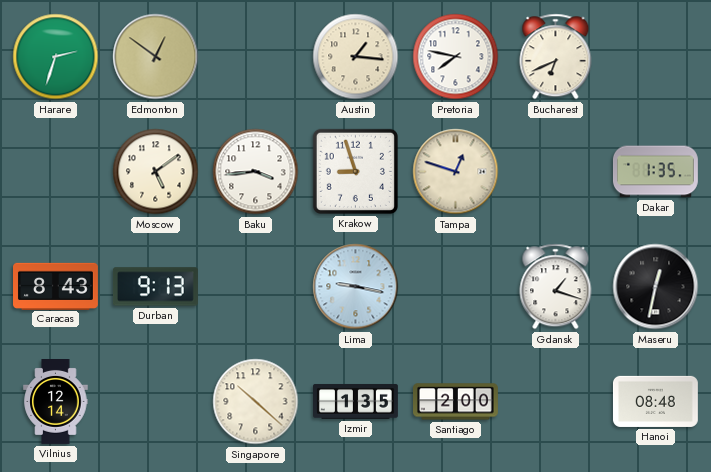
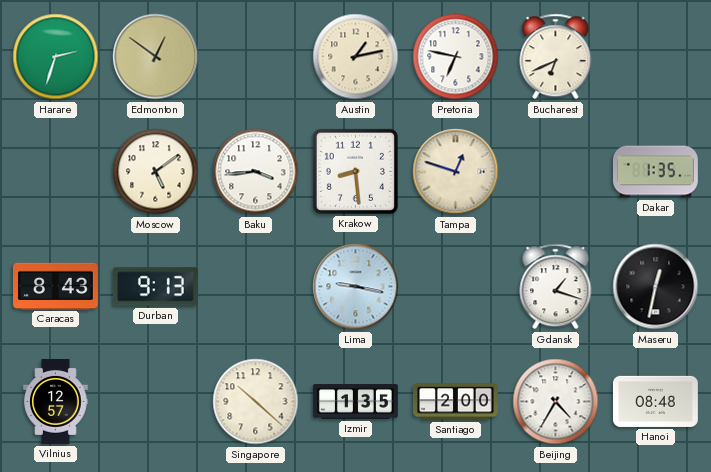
Austin: 1:16 -> 1:13
Pretoria: 7:47 -> 6:47
Krakow: 8:57 -> 8:29
Vilnius: 12:14 -> 12:57
Beijing: none -> 4:35
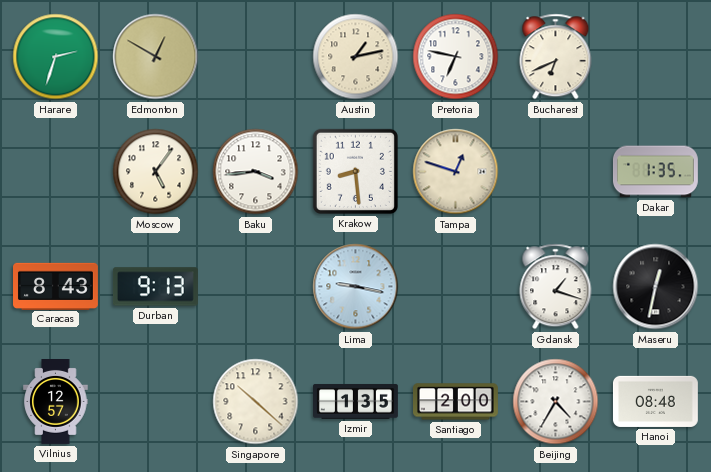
Edmonton: 12:51 -> 12:50
Moscow: 5:09 -> 5:06
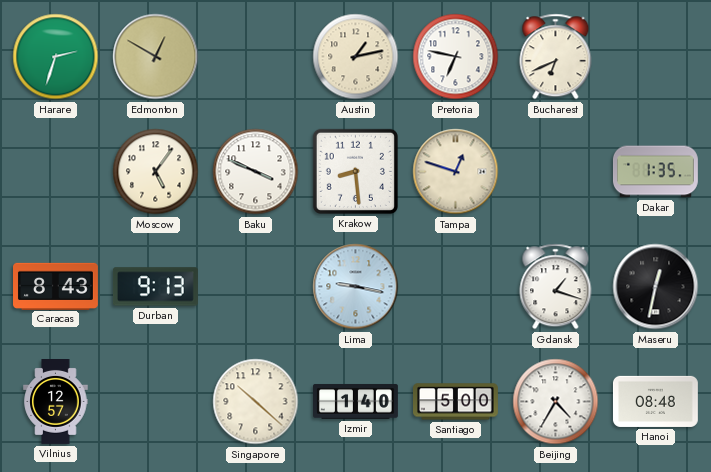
Baku: 3:44 -> 3:49
Izmir: 1:35 -> 1:40
Santiago: 2:00 -> 5:00
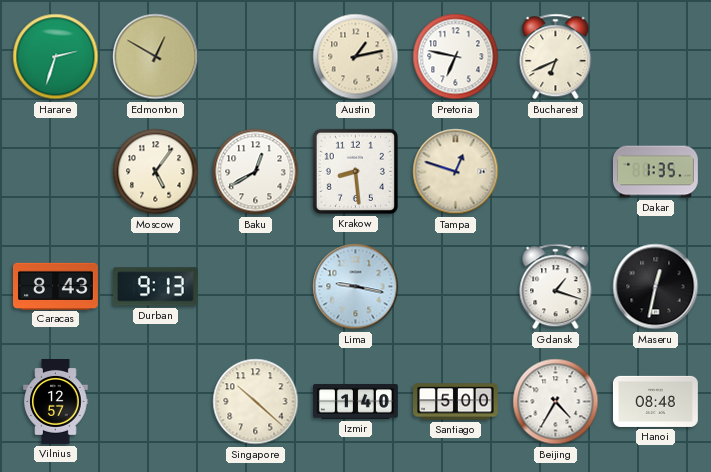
Baku: 3:49 -> 12:40
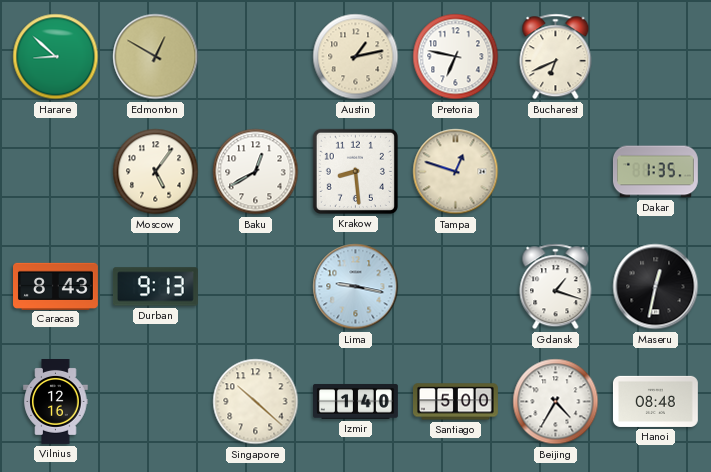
Harare: 2:33 -> 8:52
Vilnius: 12:57 -> 12:16
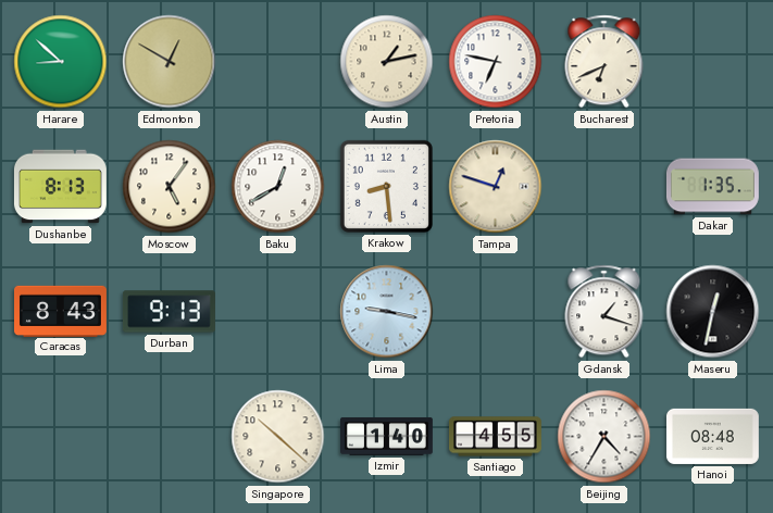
Dushanbe: none -> 8:13
Vilnius: 12:16 -> none
Santiago: 5:00 -> 4:55
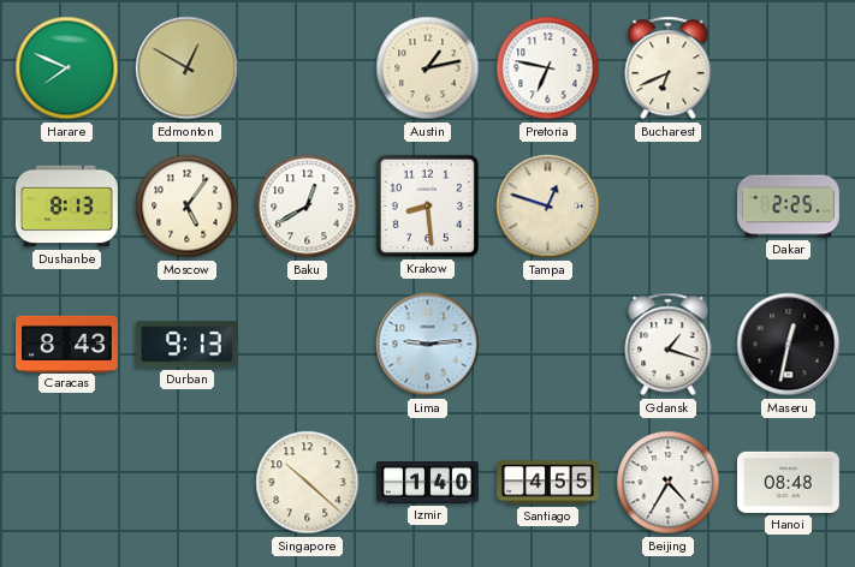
Harare: 8:52 -> 7:49
Dakar: 1:35 -> 2:25
Lima: 9:17 -> 9:14
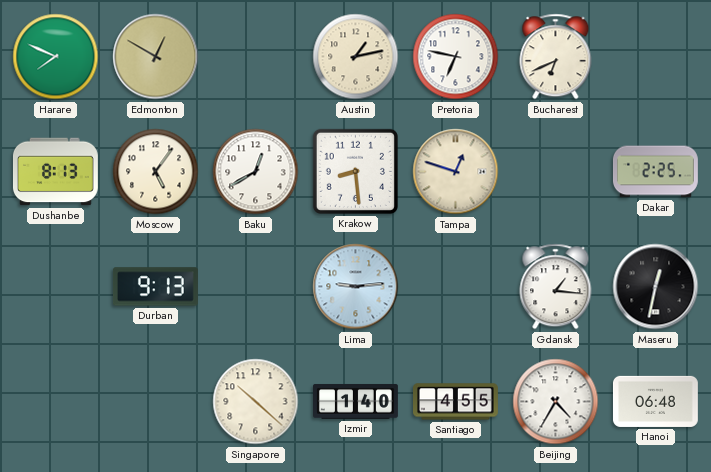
Caracas: 8:43 -> none
Gdansk: 1:18 -> 1:16
Hanoi: 08:48 -> 06:48
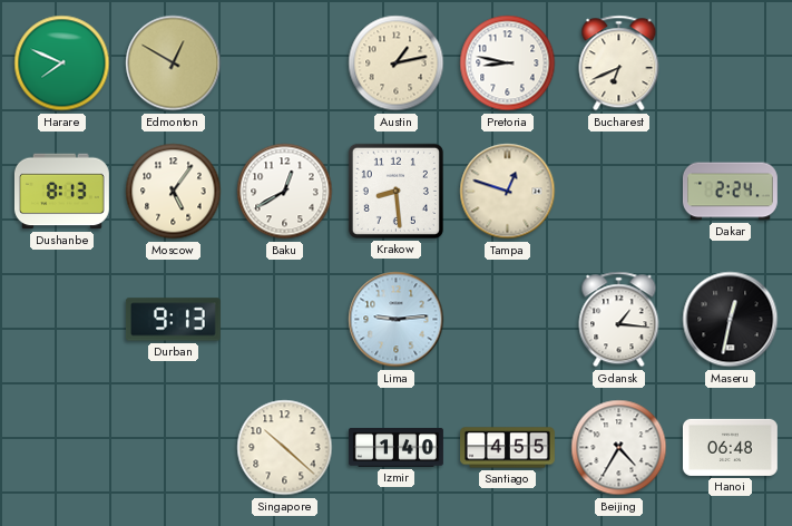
Pretoria: 6:47 -> 8:47
Dakar: 2:25 -> 2:24
